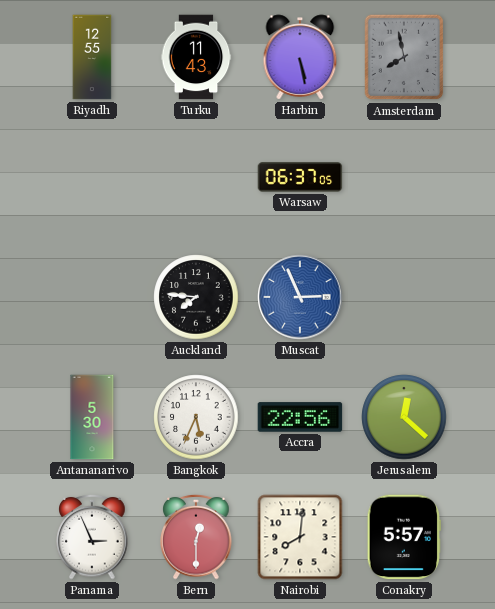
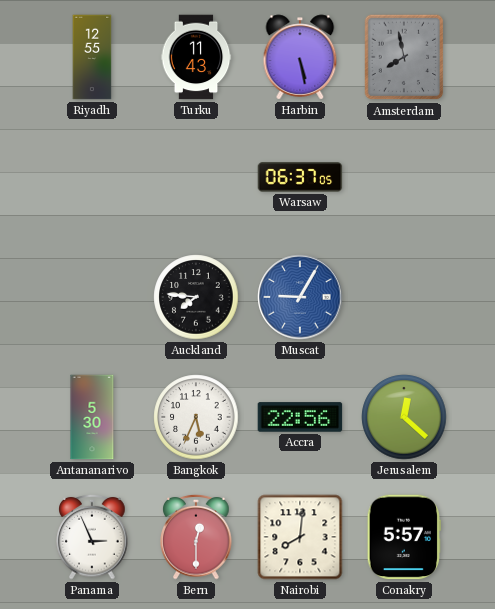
Muscat: 2:56 -> 9:05
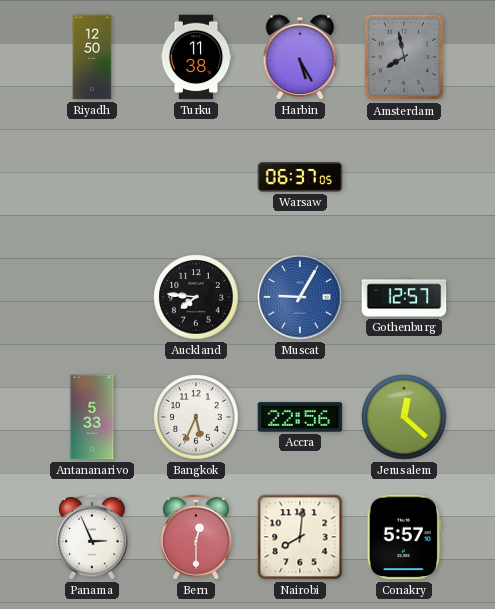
Riyadh: 12:55 -> 12:50
Turku: 11:43 -> 11:38
Harbin: 5:28 -> 5:25
Gothenburg: none -> 12:57
Antananarivo: 5:30 -> 5:33
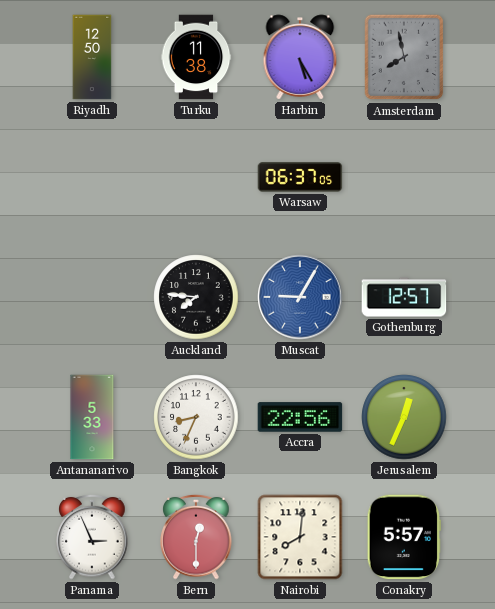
Bangkok: 5:34 -> 8:34
Jerusalem: 12:22 -> 12:34
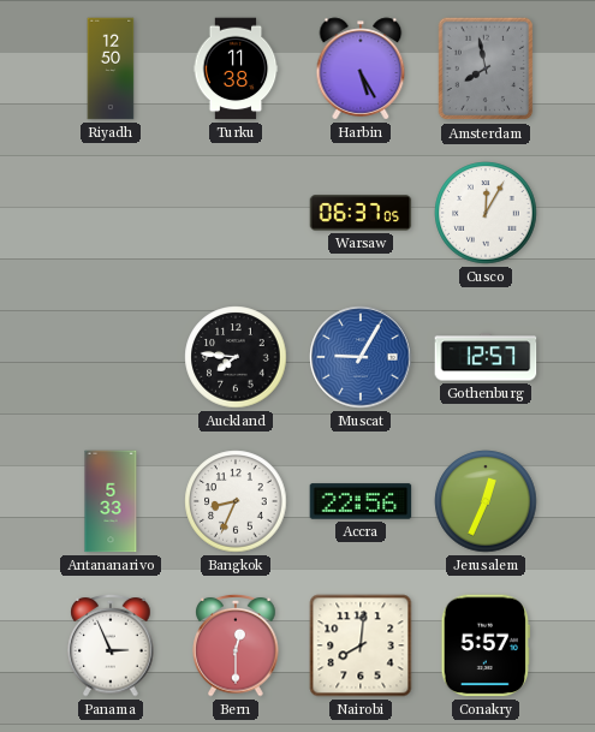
Cusco: none -> 12:05
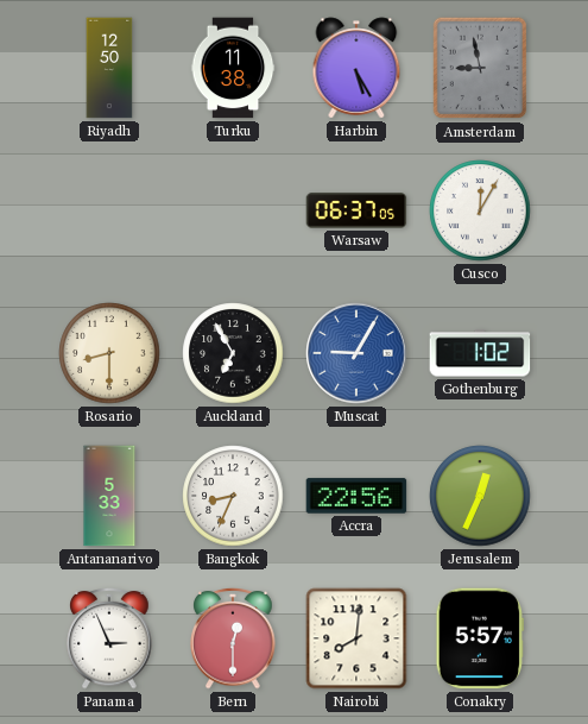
Amsterdam: 7:58 -> 8:58
Rosario: none -> 8:30
Auckland: 7:46 -> 6:55
Gothenburg: 12:57 -> 1:02
